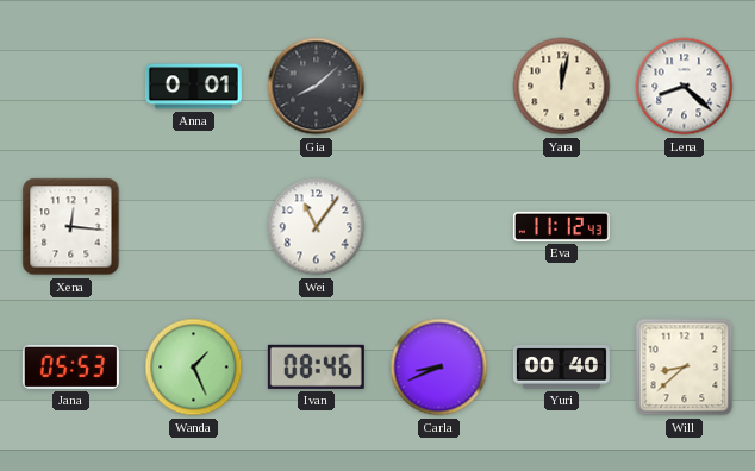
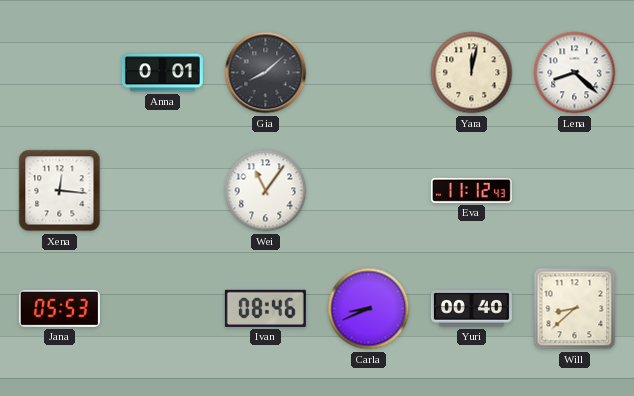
Wanda: 1:26 -> none
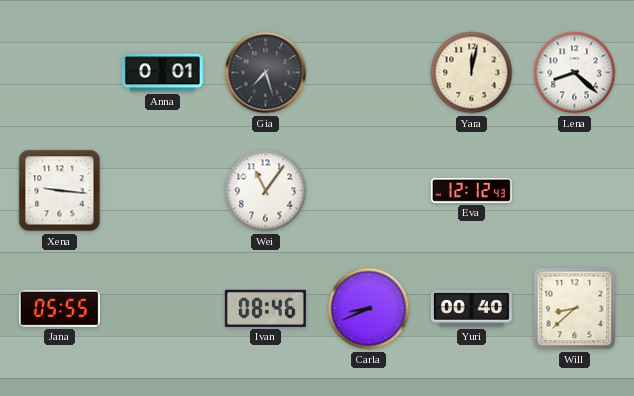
Gia: 8:08 -> 7:27
Xena: 12:16 -> 9:16
Eva: 11:12 -> 12:12
Jana: 05:53 -> 05:55
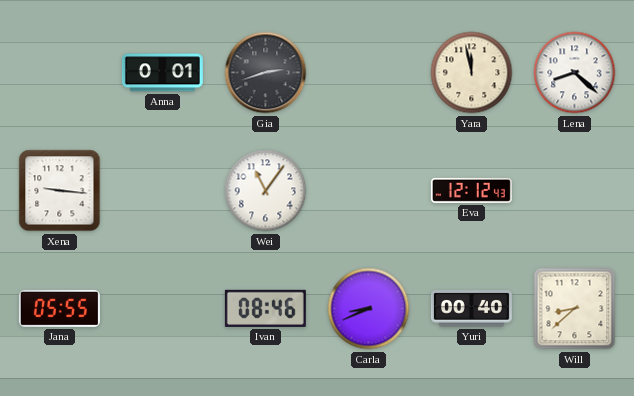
Gia: 7:27 -> 2:42
Yara: 12:02 -> 11:58
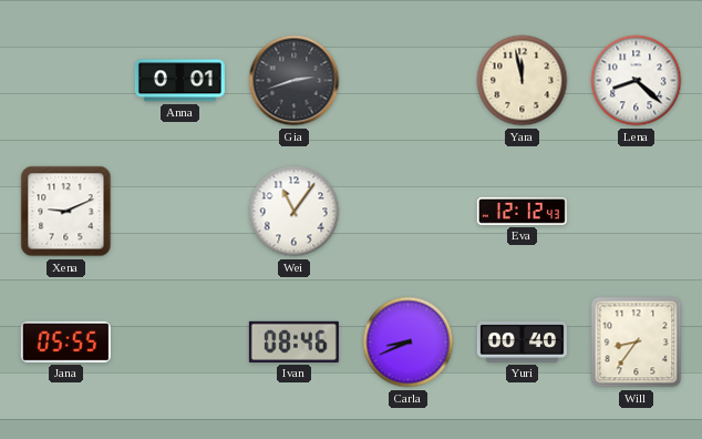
Xena: 9:16 -> 9:11
Will: 8:38 -> 8:36
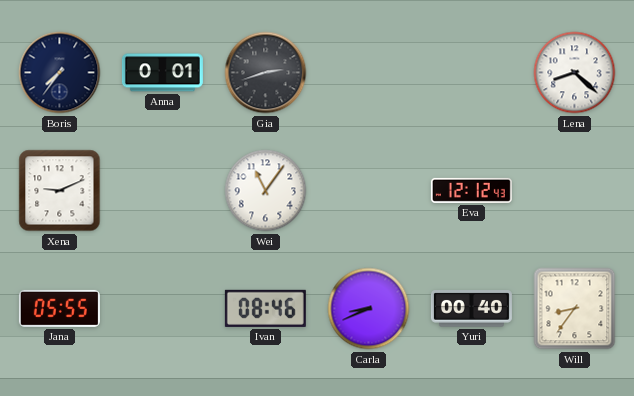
Boris: none -> 7:36
Yara: 11:58 -> none
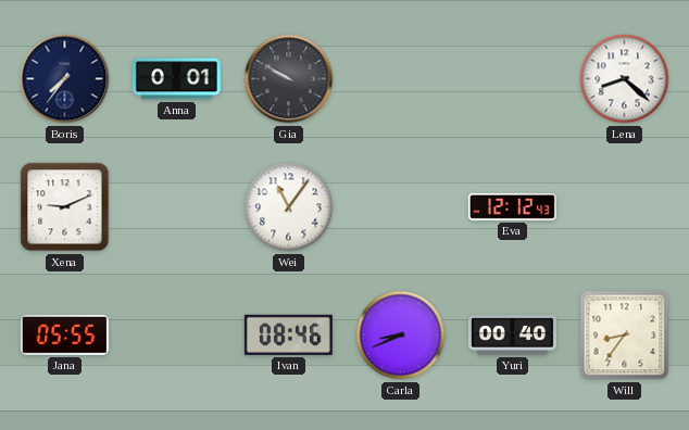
Gia: 2:42 -> 9:50
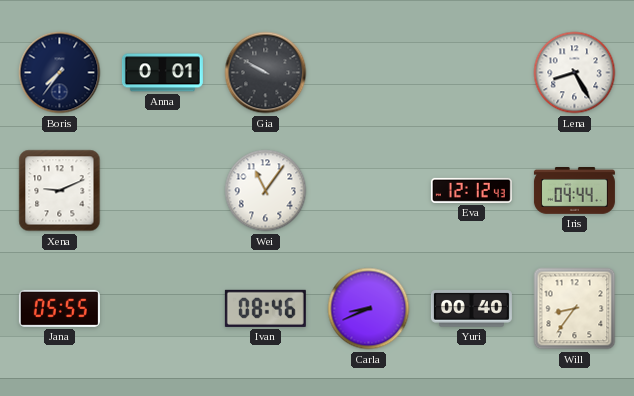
Lena: 8:22 -> 8:25
Iris: none -> 04:44
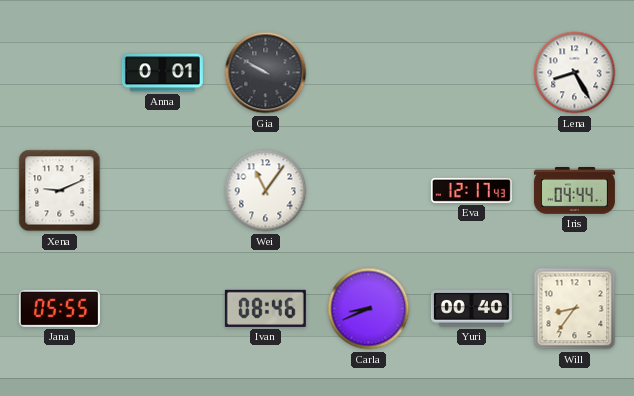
Boris: 7:36 -> none
Eva: 12:12 -> 12:17
